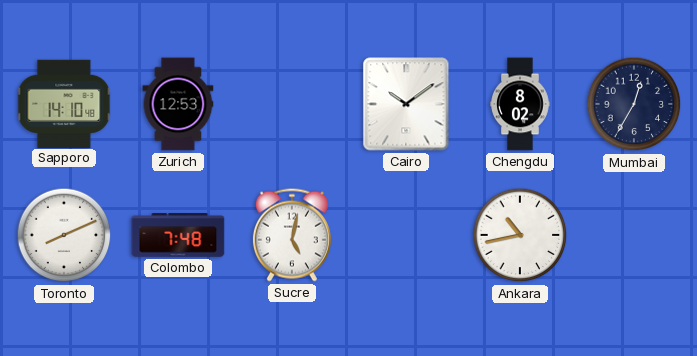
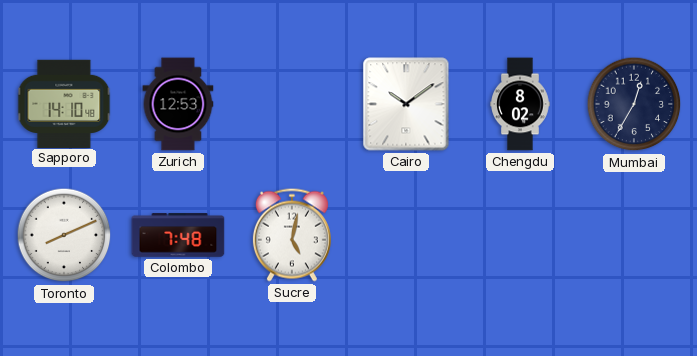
Ankara: 10:43 -> none
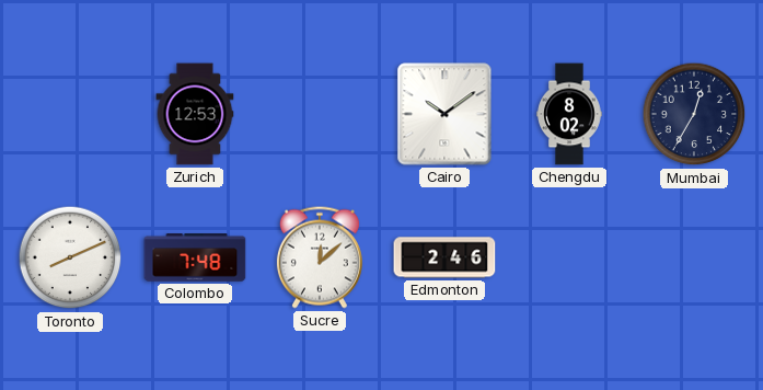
Sapporo: 14:10 -> none
Sucre: 5:02 -> 12:08
Edmonton: none -> 2:46
